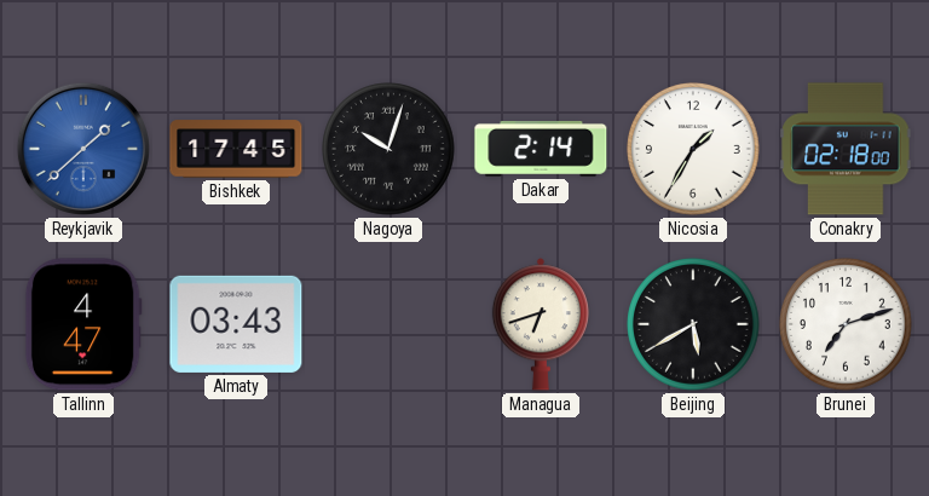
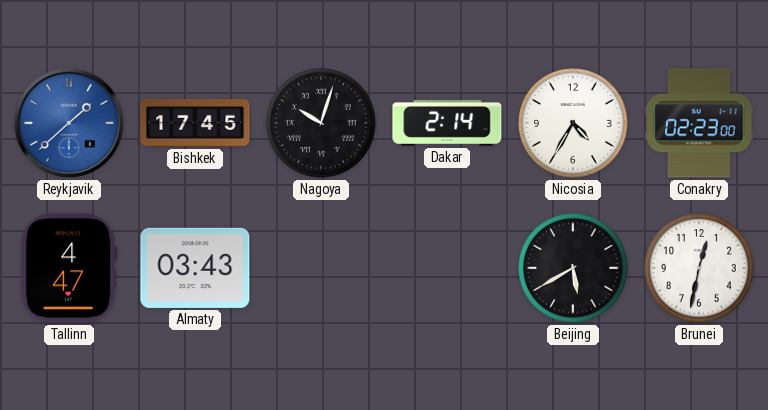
Nicosia: 1:35 -> 4:35
Conakry: 02:18 -> 02:23
Managua: 6:42 -> none
Brunei: 7:12 -> 12:32
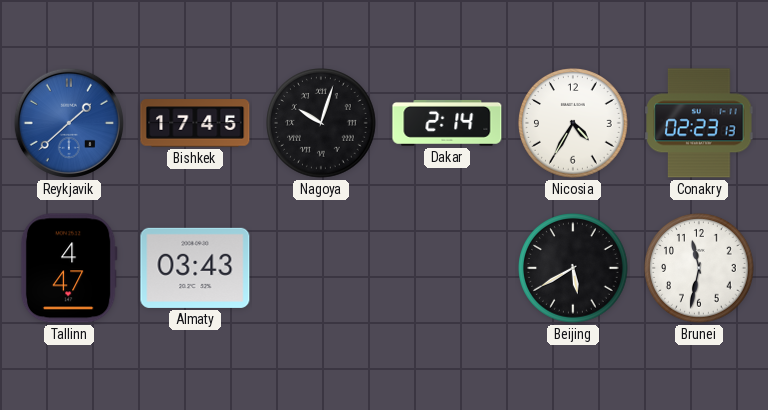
Conakry: 02:23:00 -> 02:23:13
Brunei: 12:32 -> 11:32
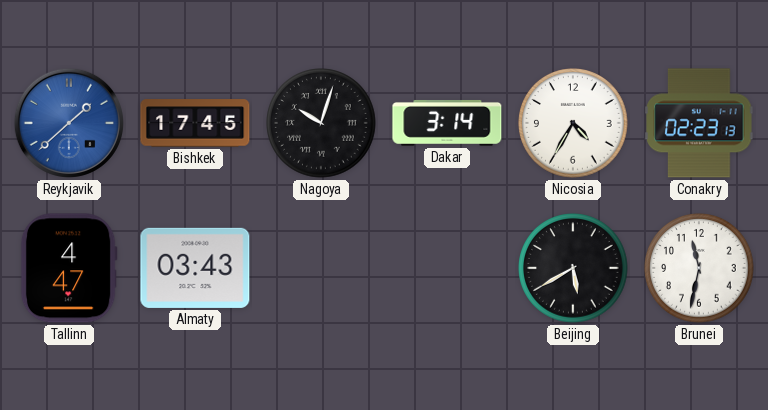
Dakar: 2:14 -> 3:14
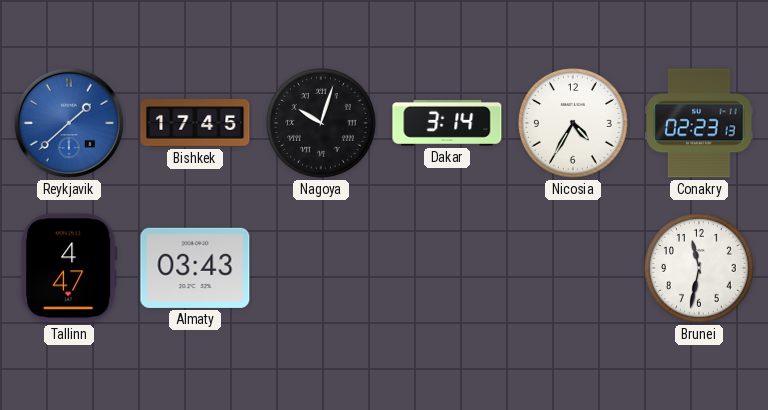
Beijing: 5:40 -> none
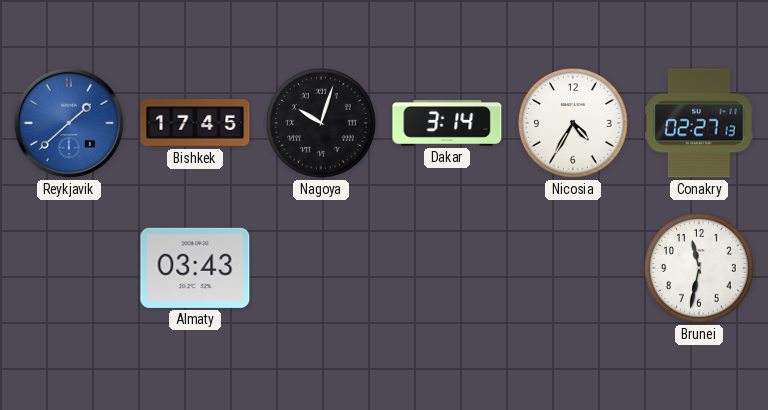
Conakry: 02:23 -> 02:27
Tallinn: 4:47 -> none
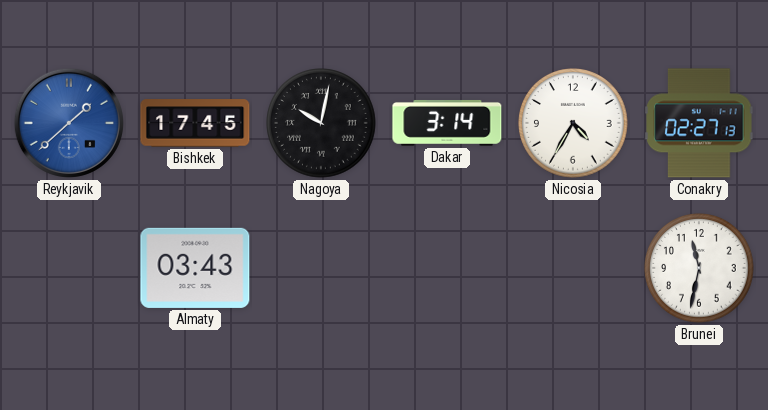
Nagoya: 10:03 -> 10:02
